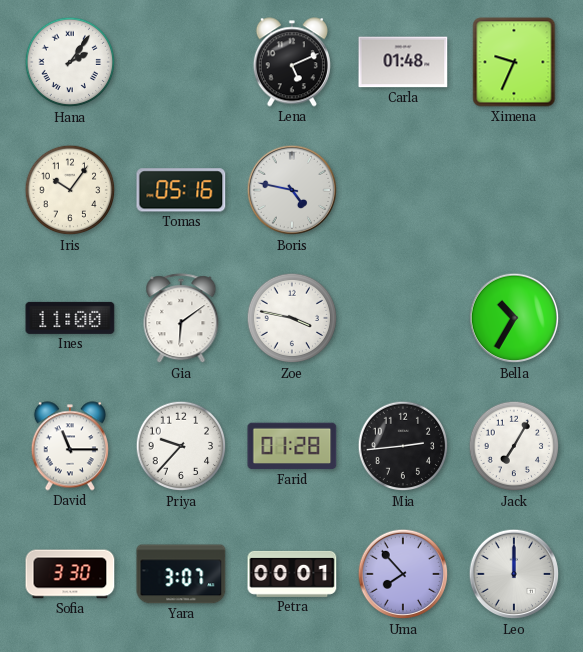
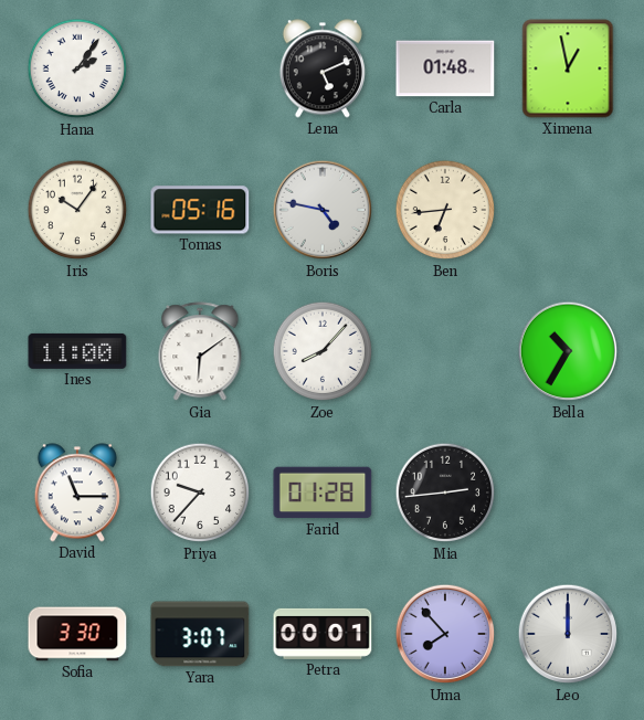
Ximena: 9:34 -> 12:58
Ben: none -> 6:44
Zoe: 3:47 -> 8:07
Jack: 7:05 -> none
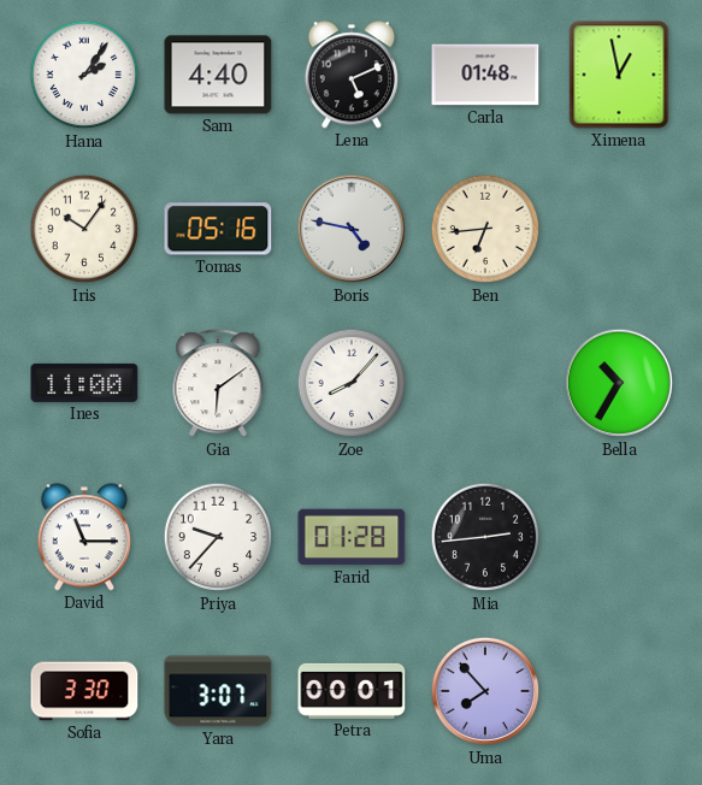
Sam: none -> 4:40
Leo: 12:00 -> none
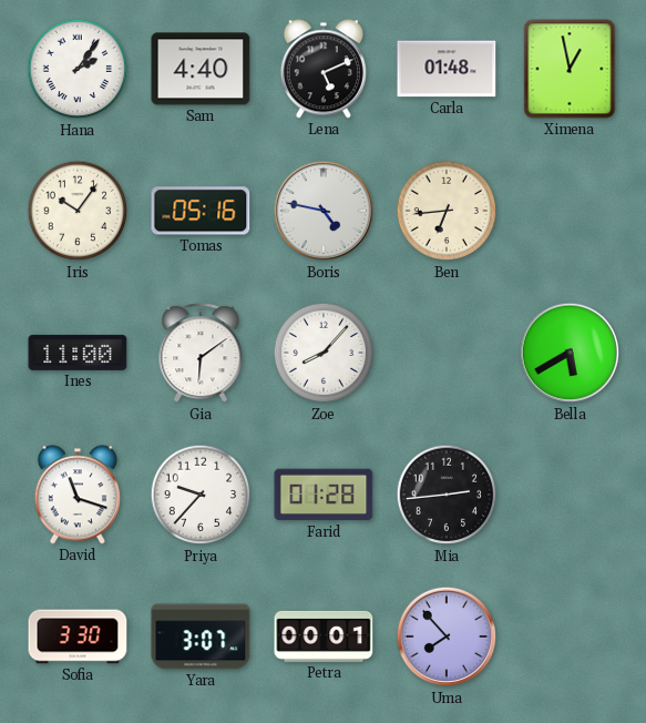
Bella: 10:35 -> 5:40
David: 11:15 -> 11:18
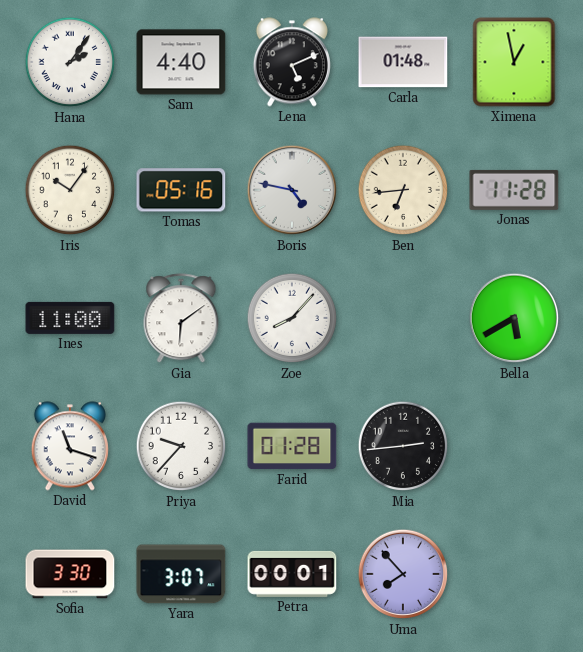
Jonas: none -> 11:28
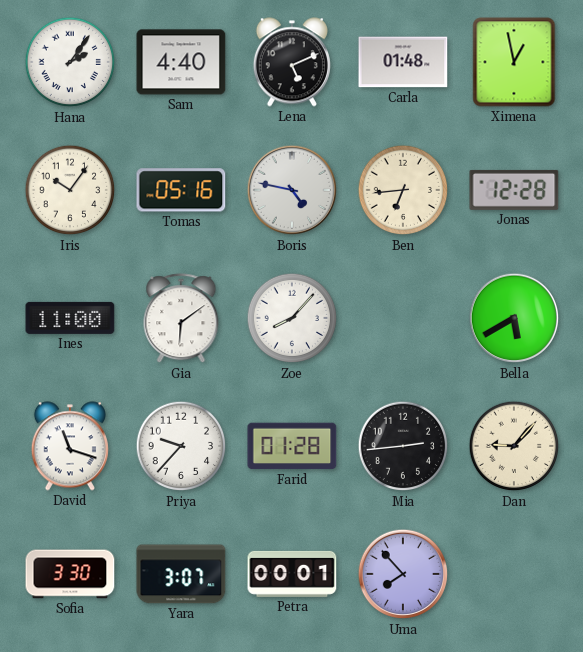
Jonas: 11:28 -> 12:28
Dan: none -> 9:07
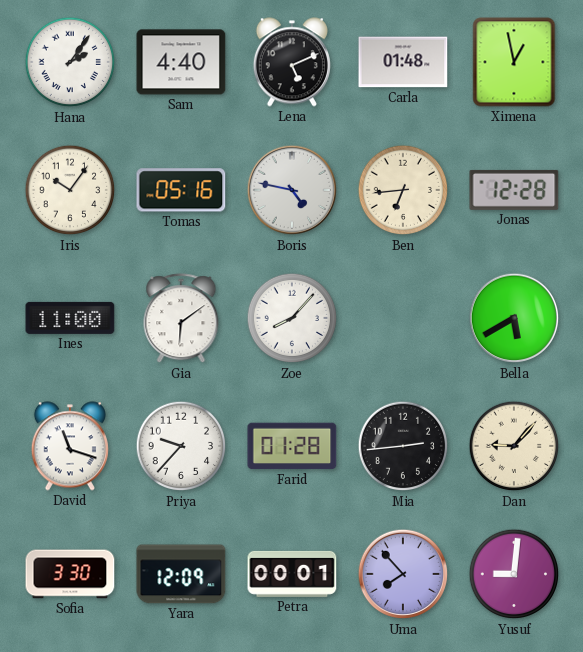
Yara: 3:07 -> 12:09
Yusuf: none -> 9:01
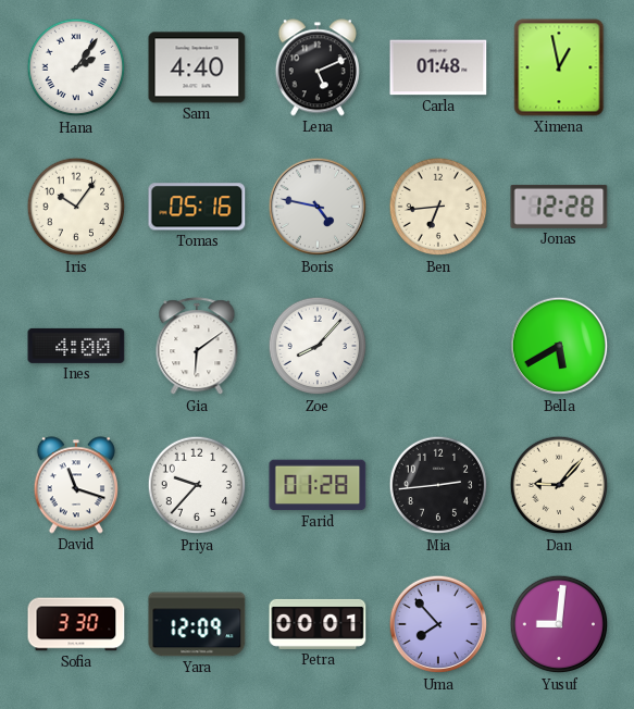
Ines: 11:00 -> 4:00
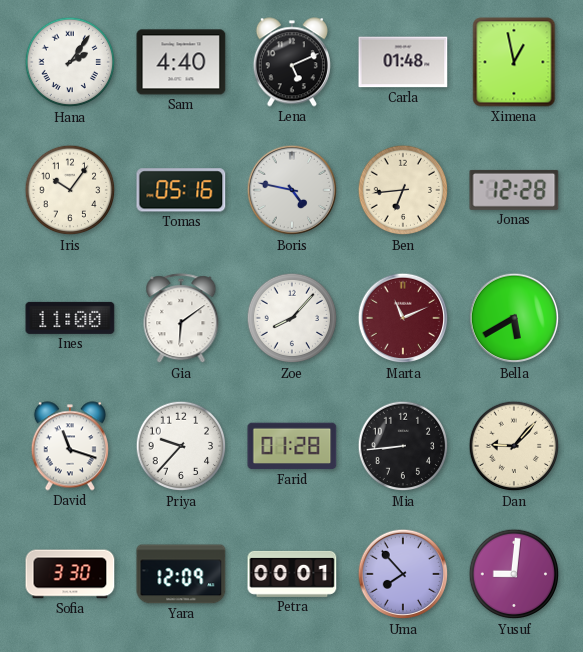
Ines: 4:00 -> 11:00
Marta: none -> 11:11
Mia: 2:44 -> 8:44
